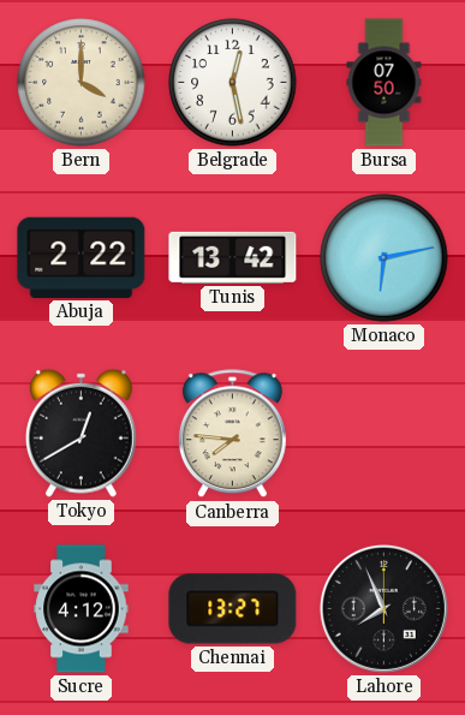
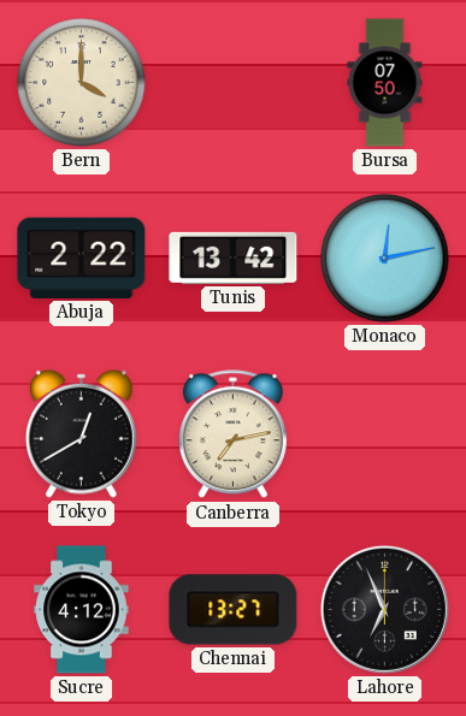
Belgrade: 12:28 -> none
Monaco: 6:13 -> 12:13
Canberra: 7:46 -> 7:13
Lahore: 7:56 -> 6:56
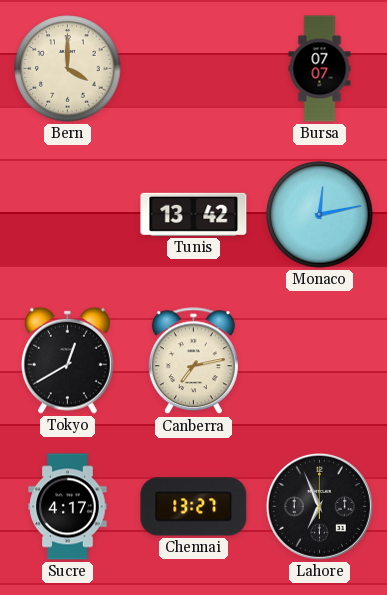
Bursa: 07:50 -> 07:07
Abuja: 2:22 -> none
Sucre: 4:12 -> 4:17
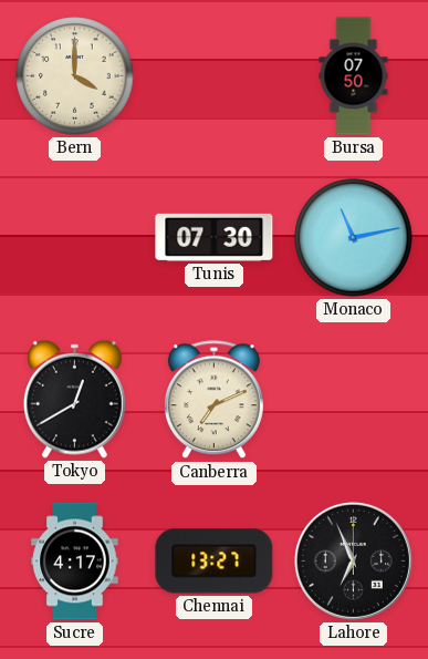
Bursa: 07:07 -> 07:50
Tunis: 13:42 -> 07:30
Monaco: 12:13 -> 11:13
Canberra: 7:13 -> 7:11
